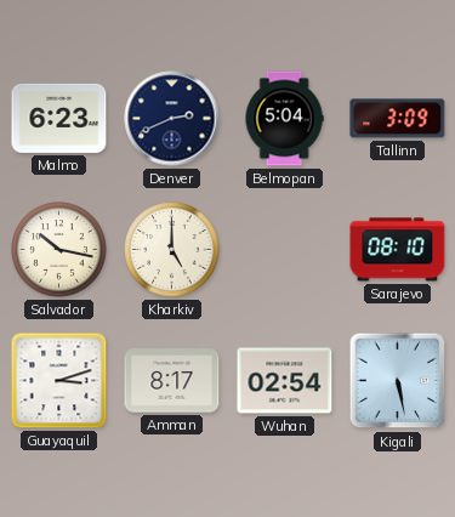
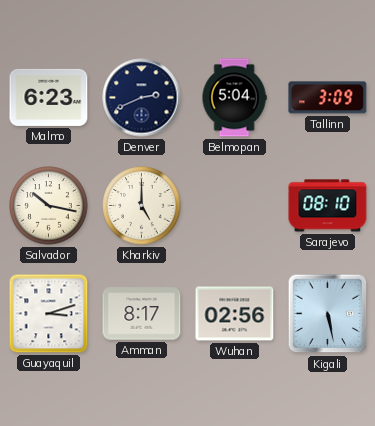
Wuhan: 02:54 -> 02:56
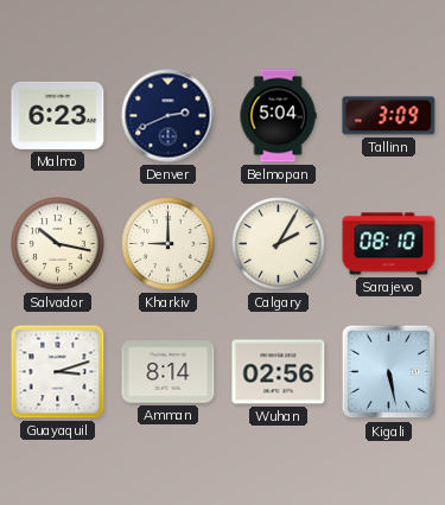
Kharkiv: 5:00 -> 9:00
Calgary: none -> 2:05
Amman: 8:17 -> 8:14
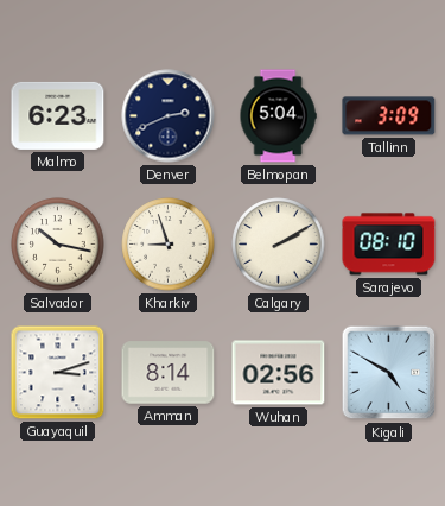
Kharkiv: 9:00 -> 8:57
Calgary: 2:05 -> 2:10
Kigali: 5:28 -> 4:50
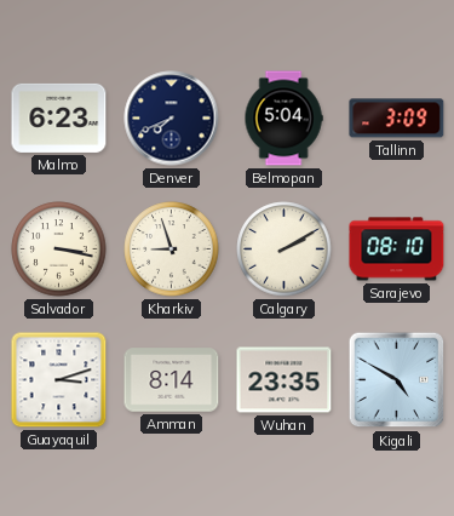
Denver: 2:41 -> 7:41
Salvador: 10:17 -> 3:17
Wuhan: 02:56 -> 23:35
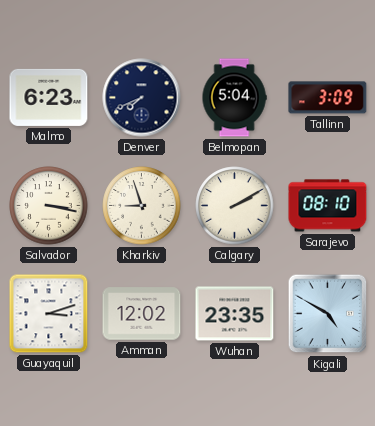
Amman: 8:14 -> 12:02
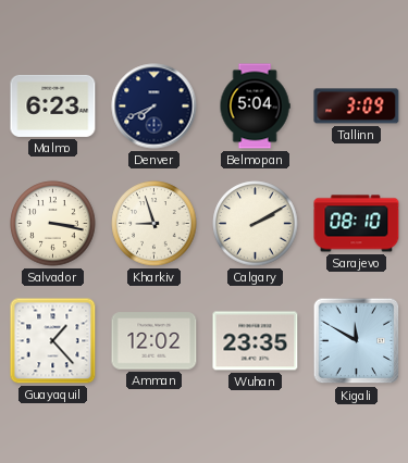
Guayaquil: 3:12 -> 1:23
Kigali: 4:50 -> 11:50
